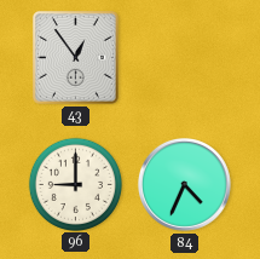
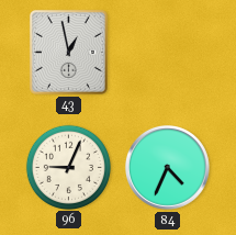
43: 12:54 -> 12:58
96: 9:00 -> 9:04
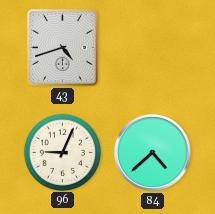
43: 12:58 -> 4:42
84: 4:34 -> 4:38
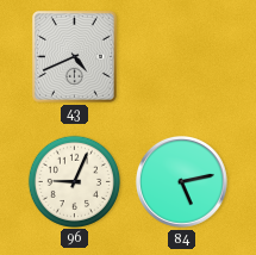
43: 4:42 -> 4:41
84: 4:38 -> 5:13
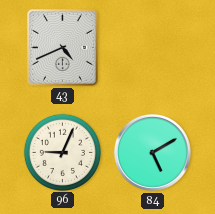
84: 5:13 -> 5:10
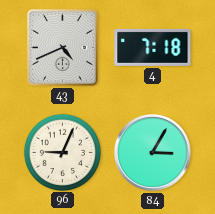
4: none -> 7:18
84: 5:10 -> 3:05
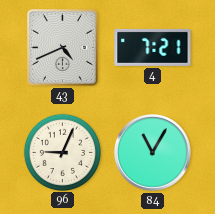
4: 7:18 -> 7:21
84: 3:05 -> 11:05
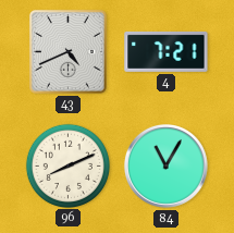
96: 9:04 -> 8:11
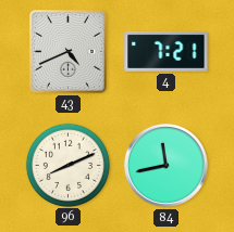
84: 11:05 -> 11:43
